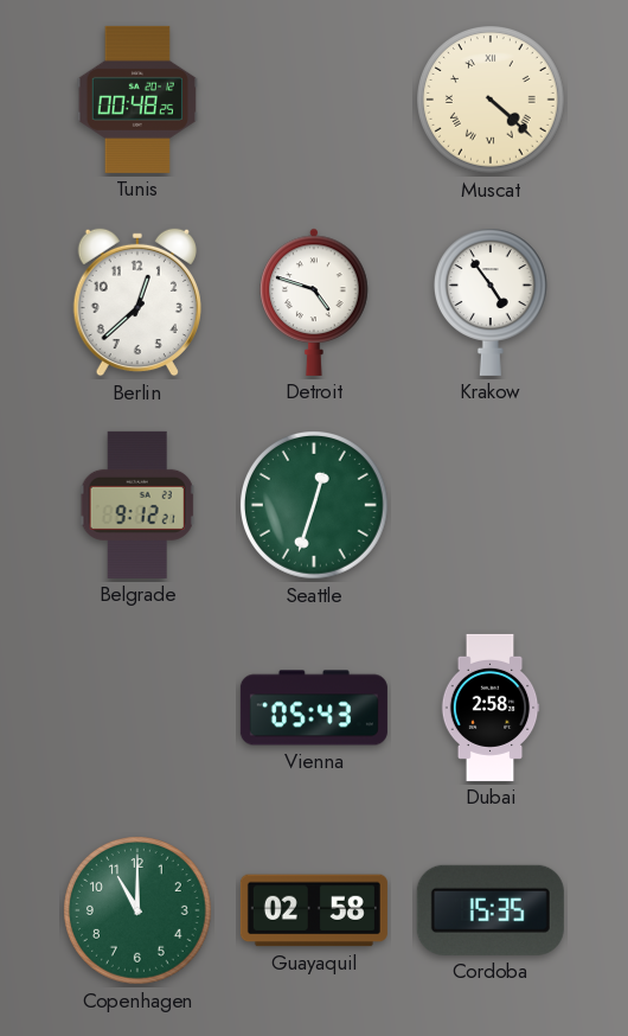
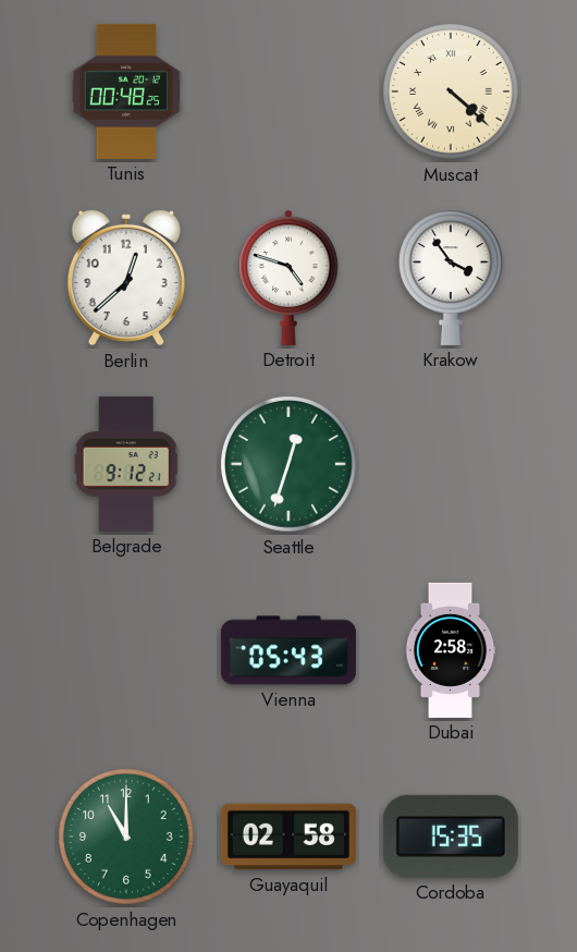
Krakow: 4:54 -> 3:54
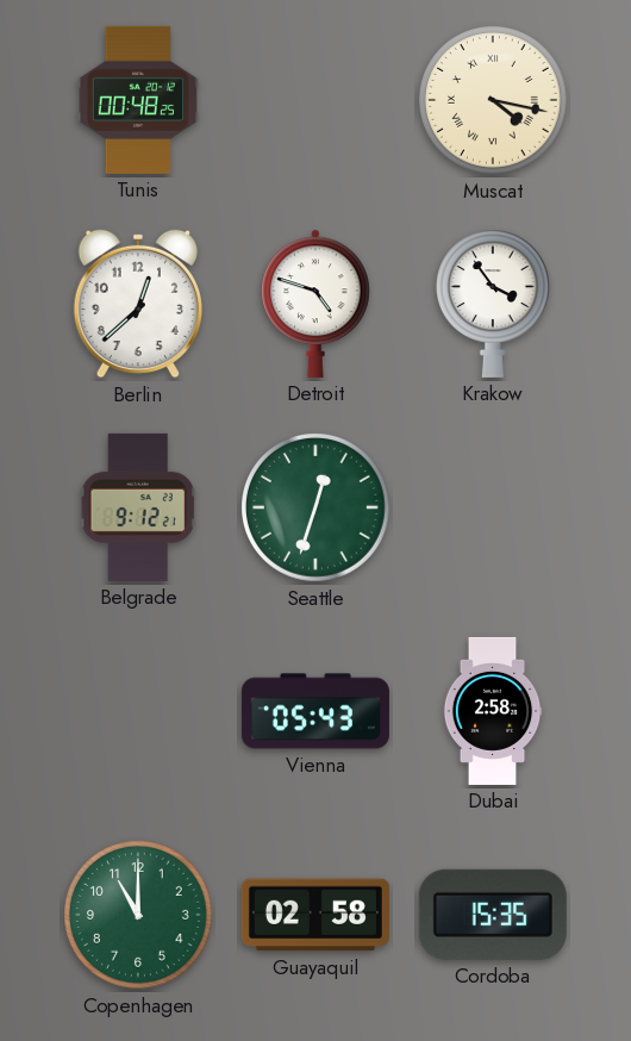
Muscat: 4:22 -> 4:17
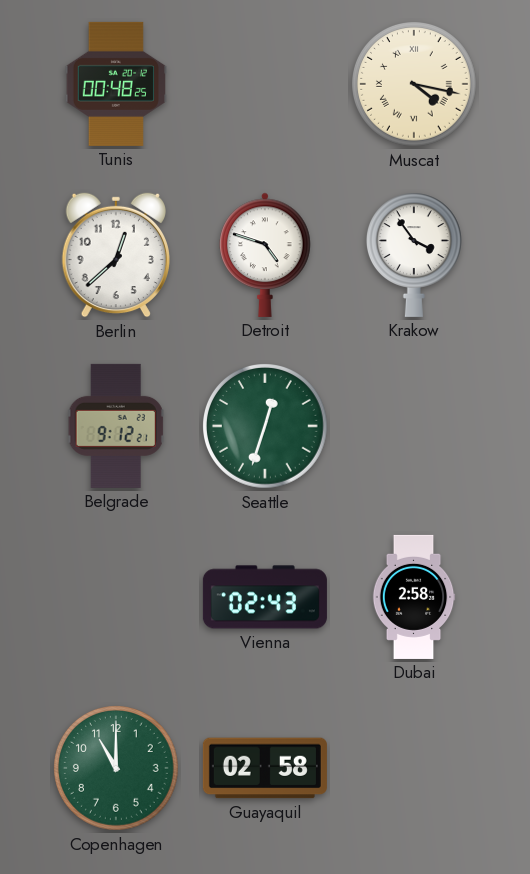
Vienna: 05:43 -> 02:43
Cordoba: 15:35 -> none
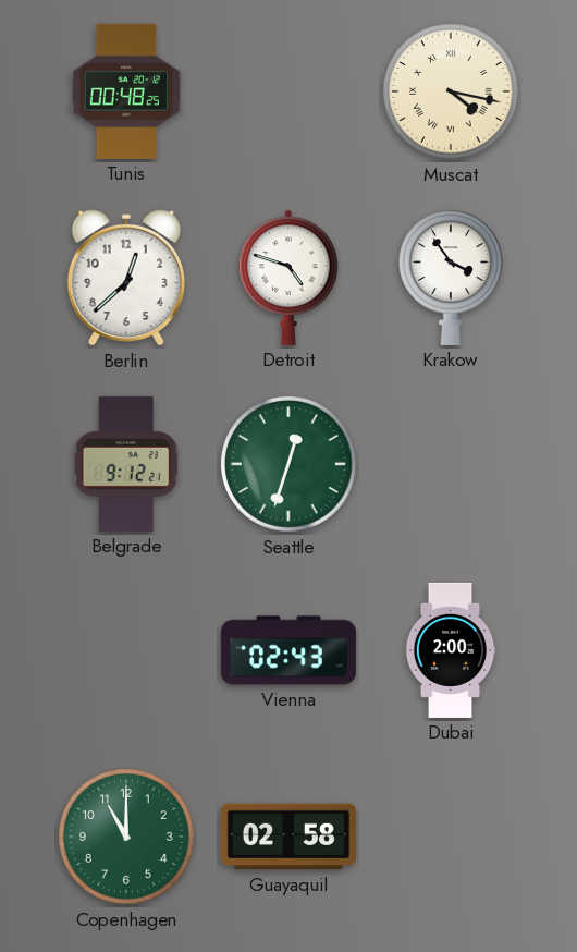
Dubai: 2:58 -> 2:00
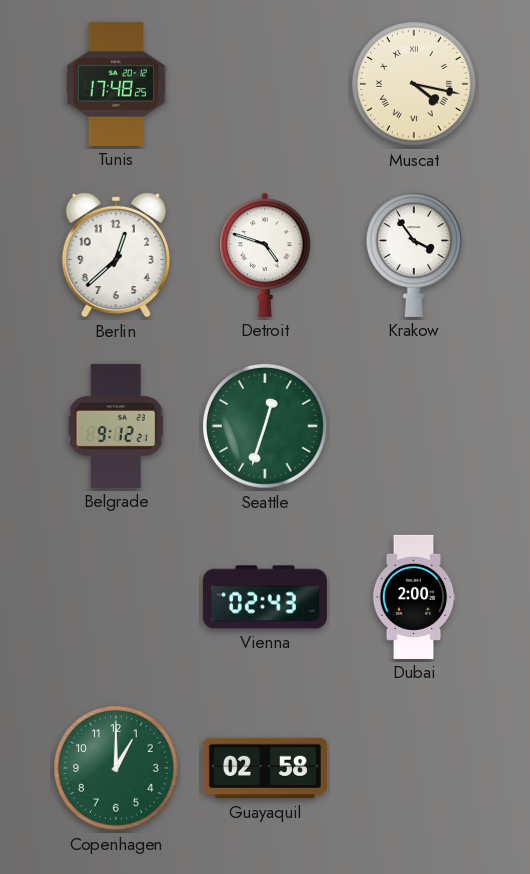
Tunis: 00:48 -> 17:48
Copenhagen: 11:00 -> 1:00
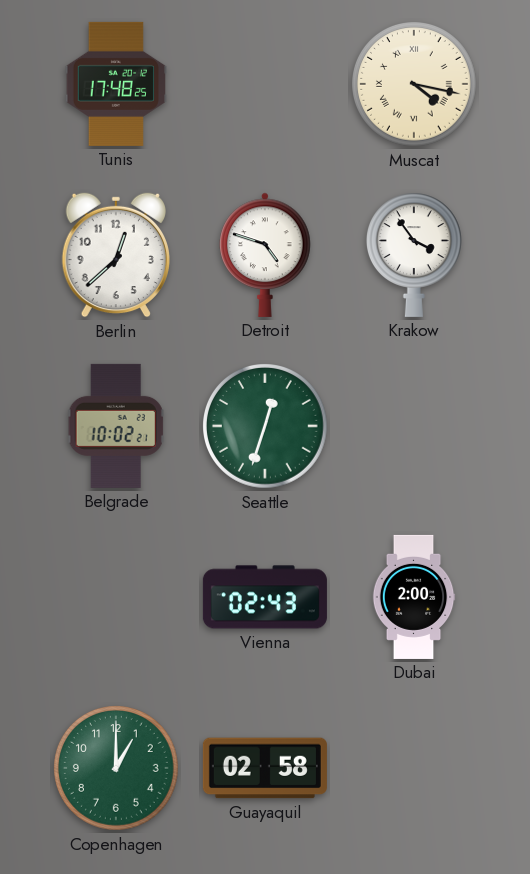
Belgrade: 9:12 -> 10:02
